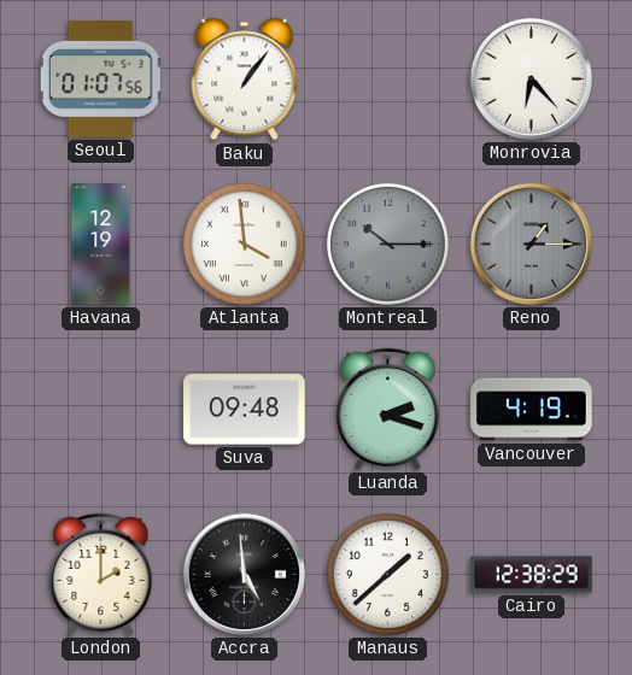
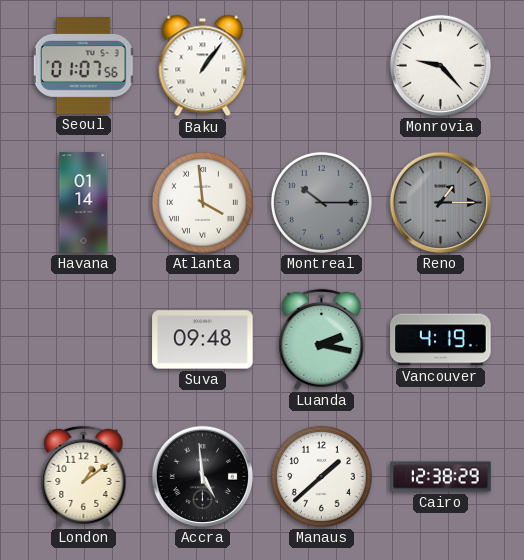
Monrovia: 6:23 -> 9:23
Havana: 12:19 -> 01:14
Luanda: 2:18 -> 2:17
London: 2:00 -> 1:09
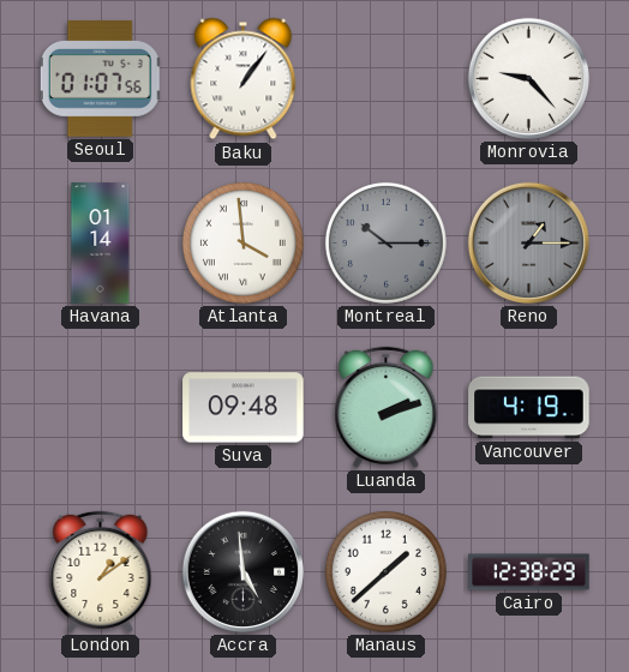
Luanda: 2:17 -> 2:12
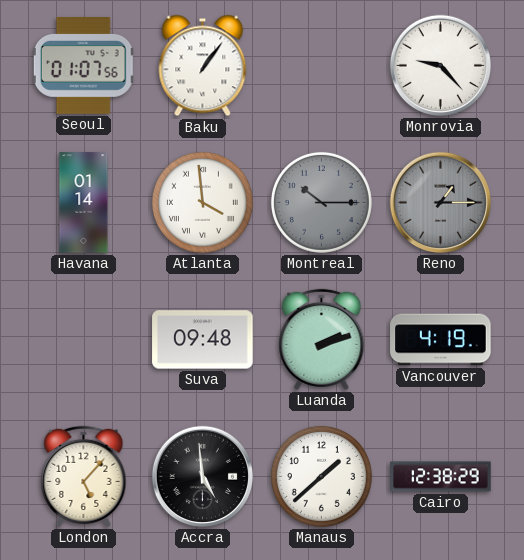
London: 1:09 -> 5:07
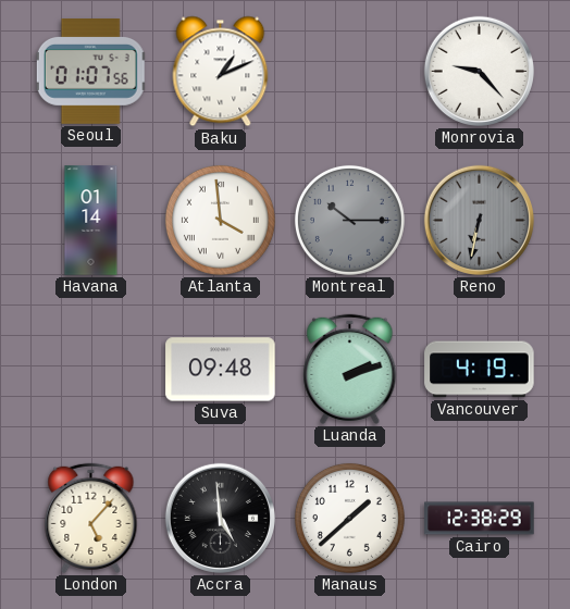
Baku: 1:06 -> 1:11
Reno: 1:15 -> 6:32
